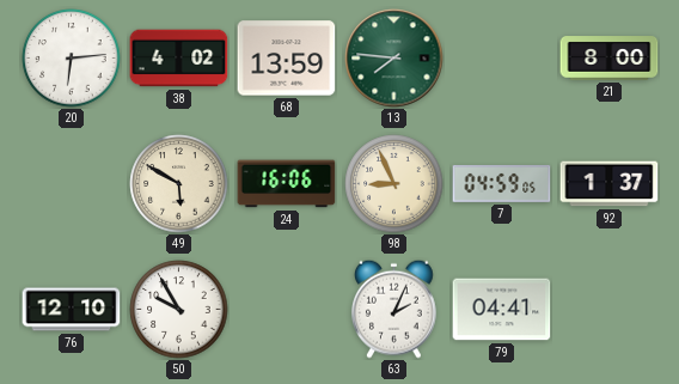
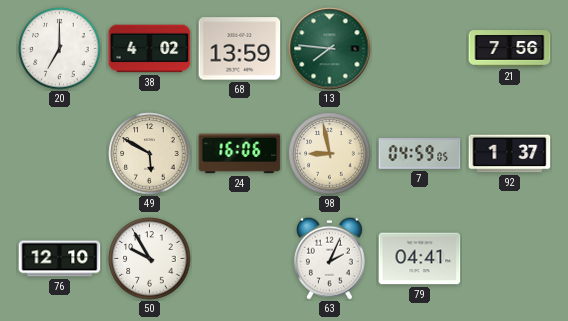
20: 6:14 -> 7:00
21: 8:00 -> 7:56
98: 8:56 -> 8:58
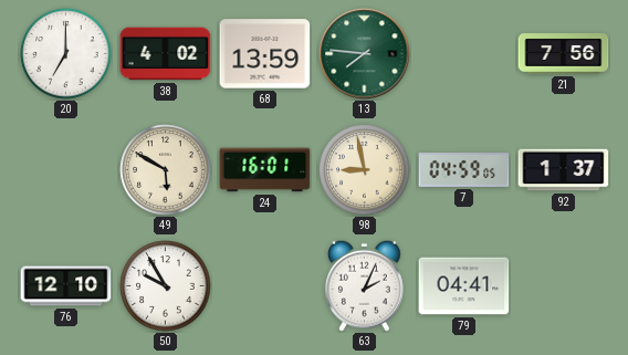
24: 16:06 -> 16:01
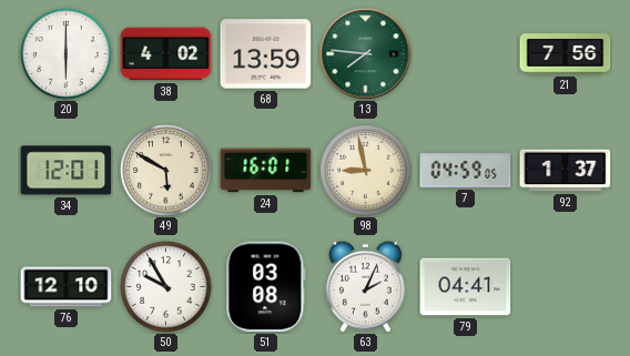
20: 7:00 -> 6:00
34: none -> 12:01
51: none -> 03:08
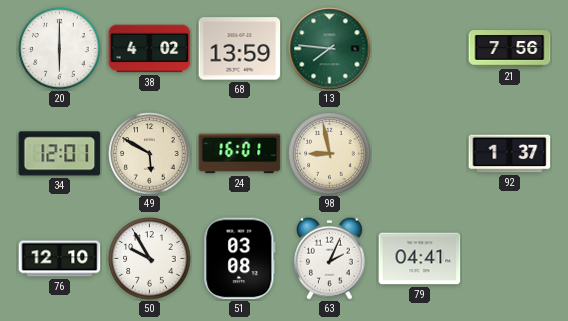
7: 04:59 -> none
